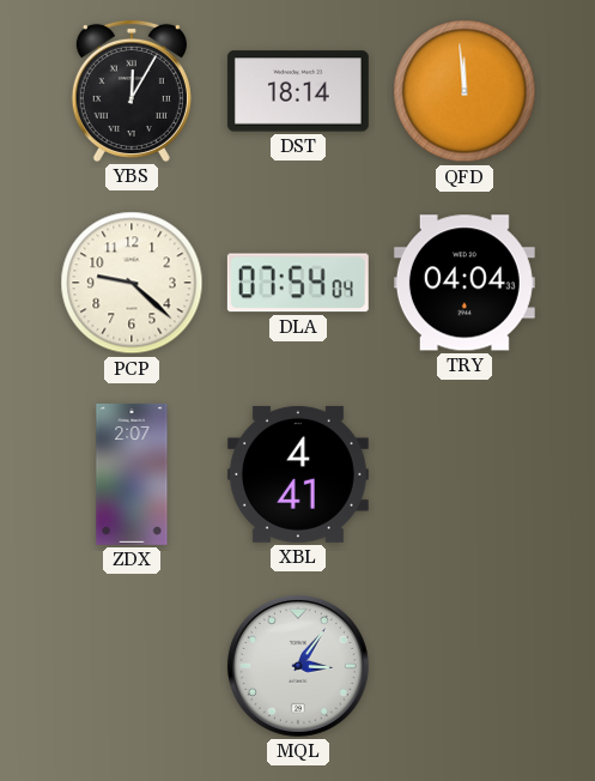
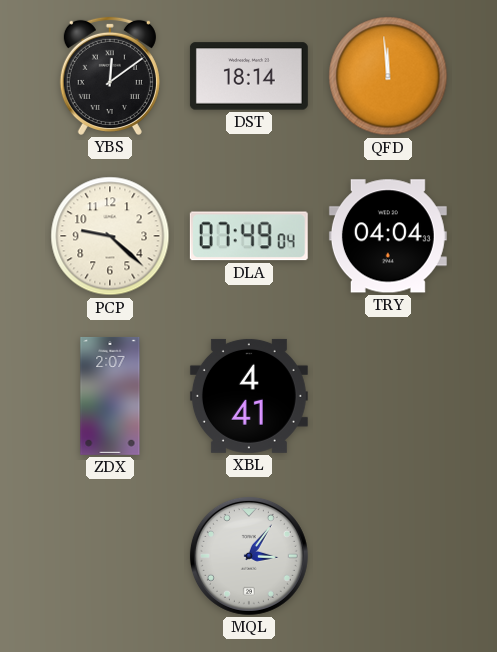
YBS: 12:05 -> 12:09
DLA: 07:54 -> 07:49
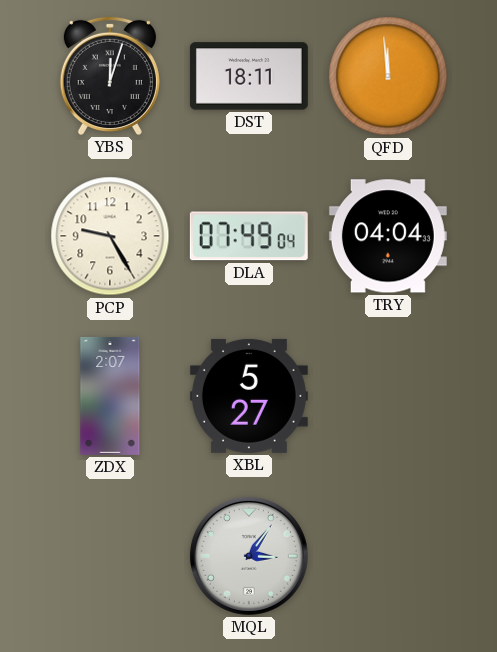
YBS: 12:09 -> 12:03
DST: 18:14 -> 18:11
PCP: 9:22 -> 9:25
XBL: 4:41 -> 5:27
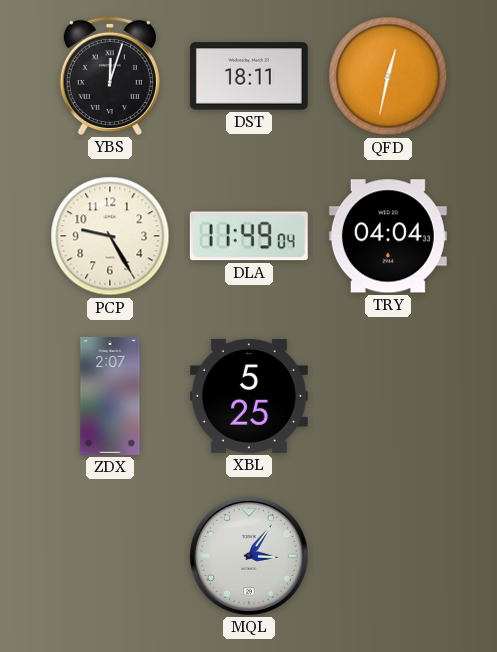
QFD: 11:59 -> 12:32
DLA: 07:49 -> 11:49
XBL: 5:27 -> 5:25
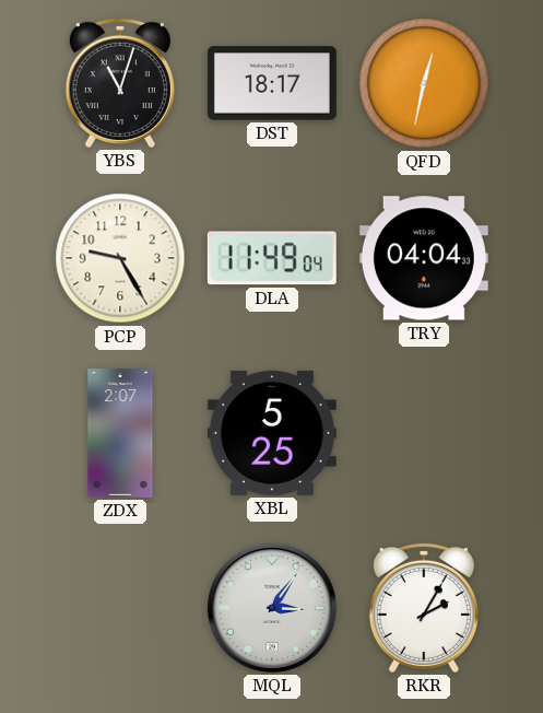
YBS: 12:03 -> 11:03
DST: 18:11 -> 18:17
RKR: none -> 2:05
